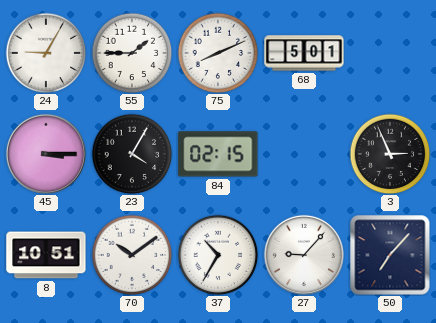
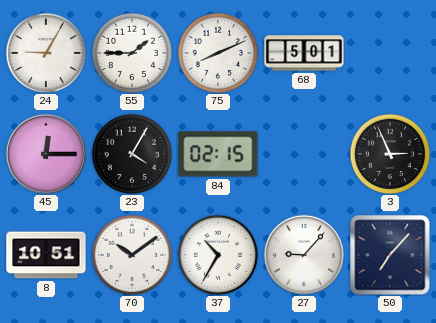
45: 3:15 -> 12:15
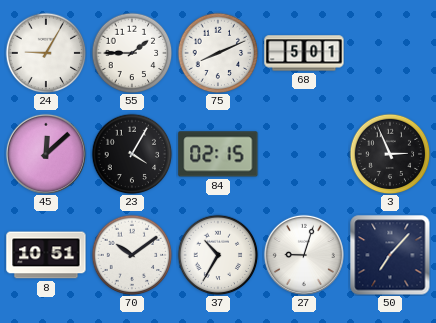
45: 12:15 -> 12:08
27: 9:07 -> 9:03
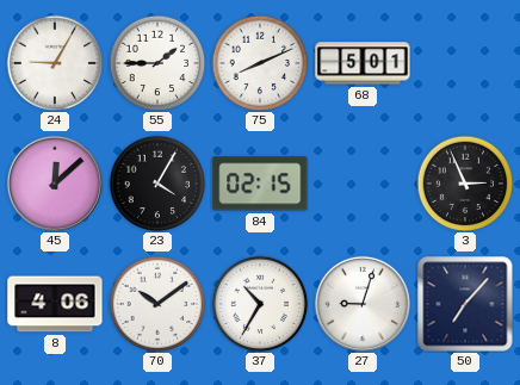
8: 10:51 -> 4:06
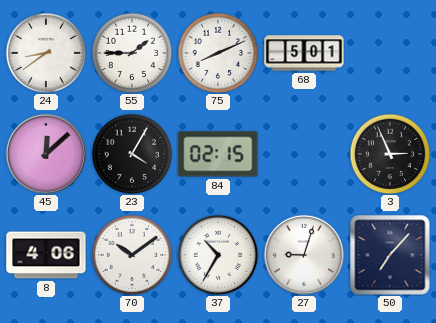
24: 9:05 -> 8:39
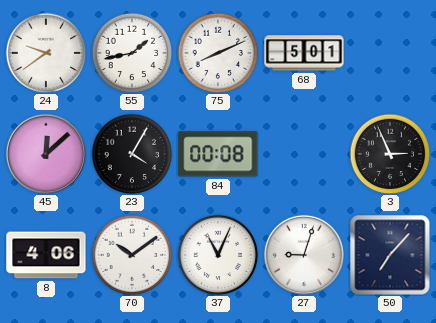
24: 8:39 -> 9:39
55: 1:45 -> 1:43
84: 02:15 -> 00:08
37: 10:35 -> 11:04
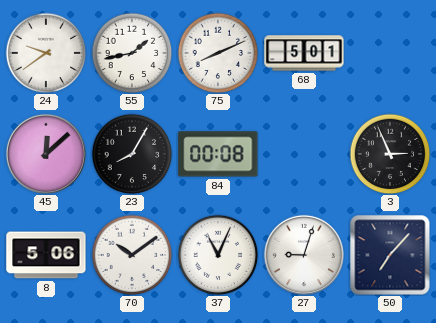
23: 4:05 -> 8:05
8: 4:06 -> 5:06
